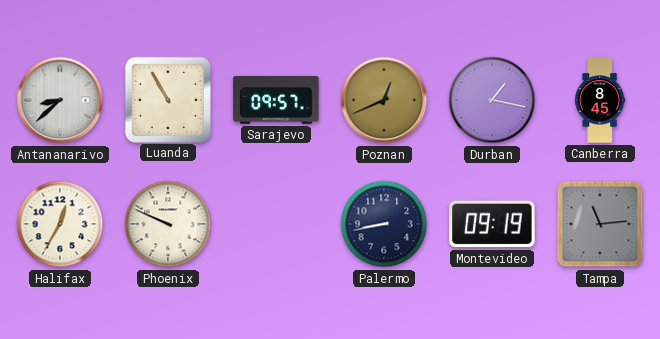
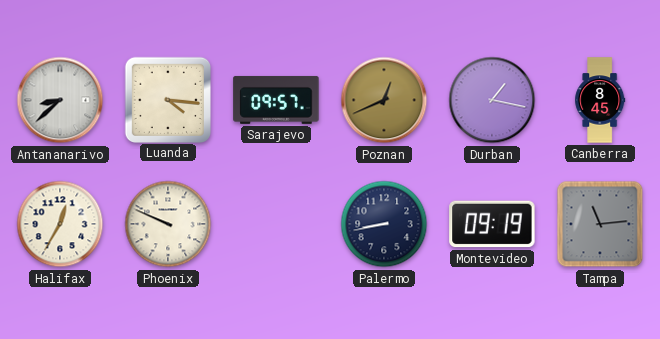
Luanda: 10:55 -> 4:16
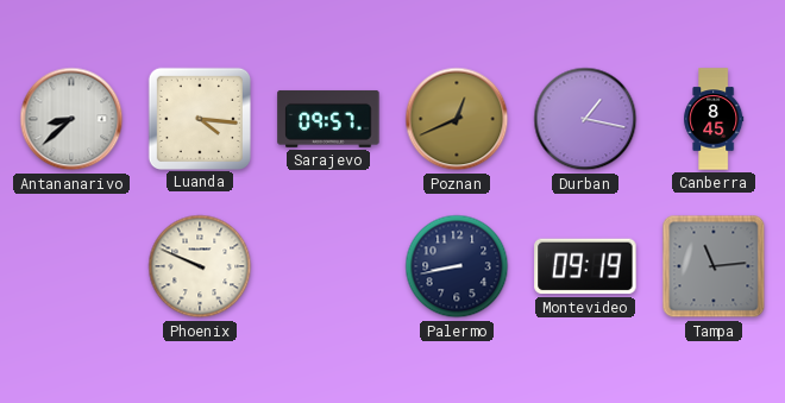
Halifax: 12:35 -> none
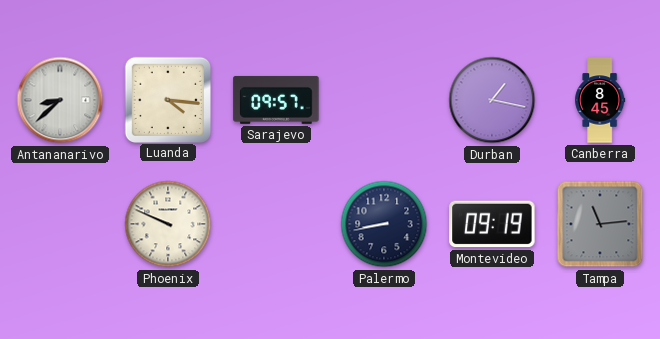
Poznan: 12:41 -> none
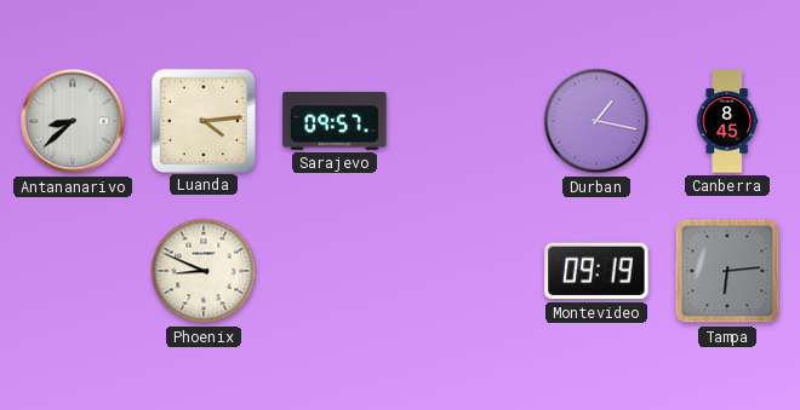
Luanda: 4:16 -> 4:14
Phoenix: 9:49 -> 8:49
Palermo: 8:43 -> none
Tampa: 11:14 -> 6:14
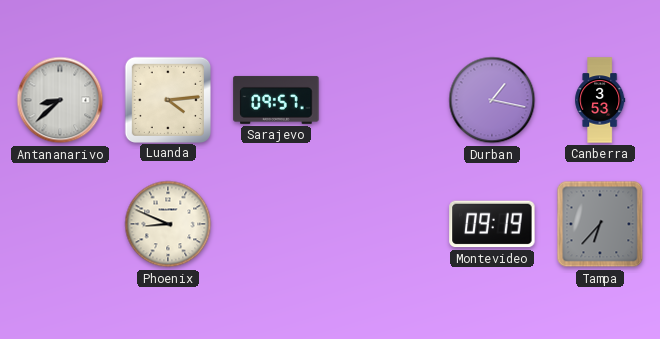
Canberra: 8:45 -> 3:53
Tampa: 6:14 -> 6:37
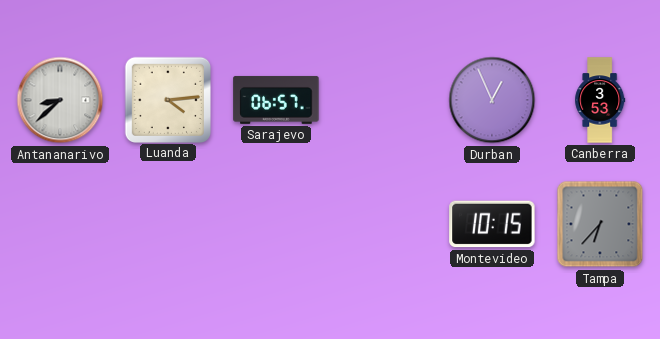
Sarajevo: 09:57 -> 06:57
Durban: 1:17 -> 12:56
Phoenix: 8:49 -> none
Montevideo: 09:19 -> 10:15
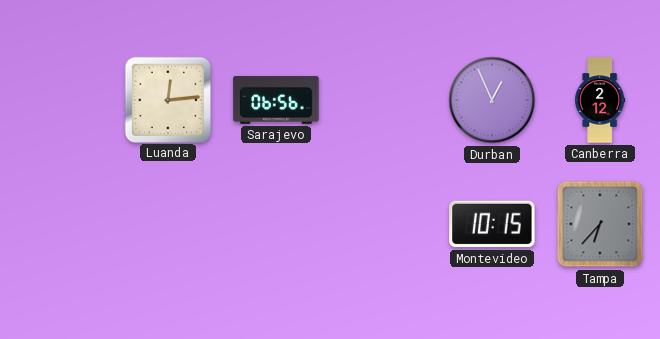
Antananarivo: 8:38 -> none
Luanda: 4:14 -> 12:14
Sarajevo: 06:57 -> 06:56
Canberra: 3:53 -> 2:12
